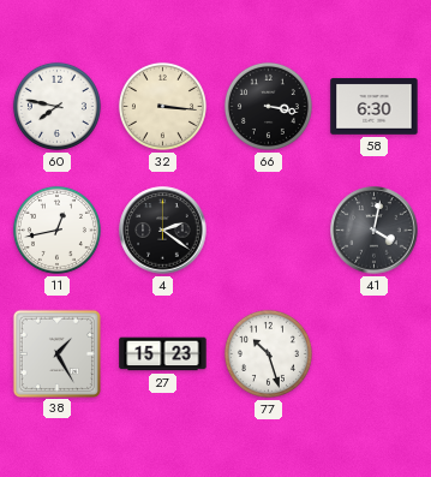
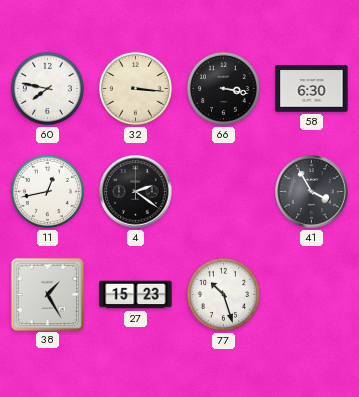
41: 4:02 -> 3:55
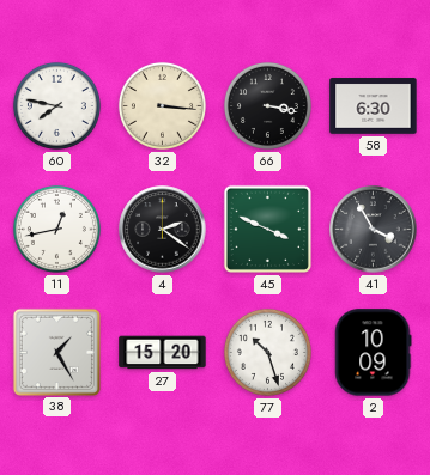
45: none -> 3:49
27: 15:23 -> 15:20
2: none -> 10:09
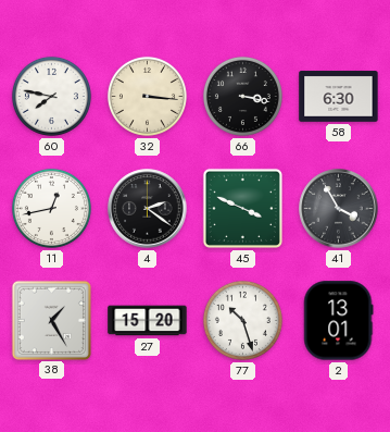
2: 10:09 -> 13:01
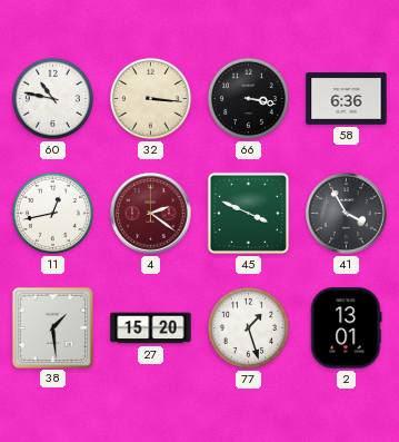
60: 7:47 -> 10:47
58: 6:30 -> 6:36
4 dial: black -> burgundy
38: 1:25 -> 1:29
77: 10:27 -> 1:27
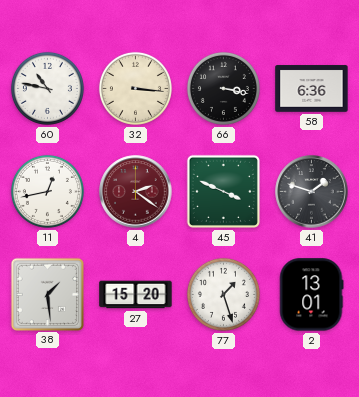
41: 3:55 -> 1:48
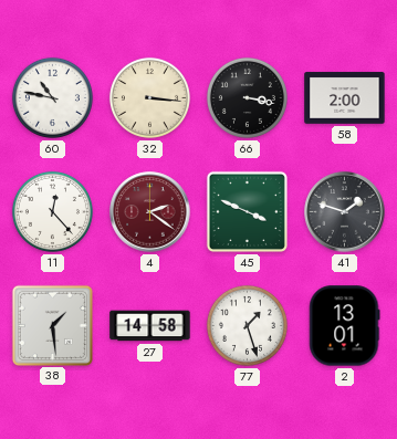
58: 6:36 -> 2:00
11: 12:43 -> 12:23
27: 15:20 -> 14:58
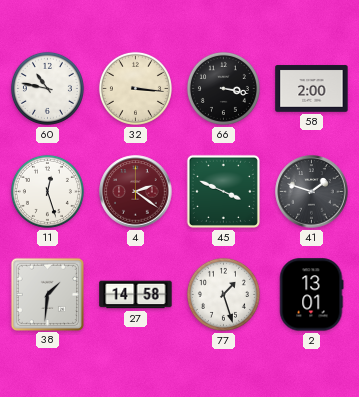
11: 12:23 -> 12:27
38: 1:29 -> 1:31
